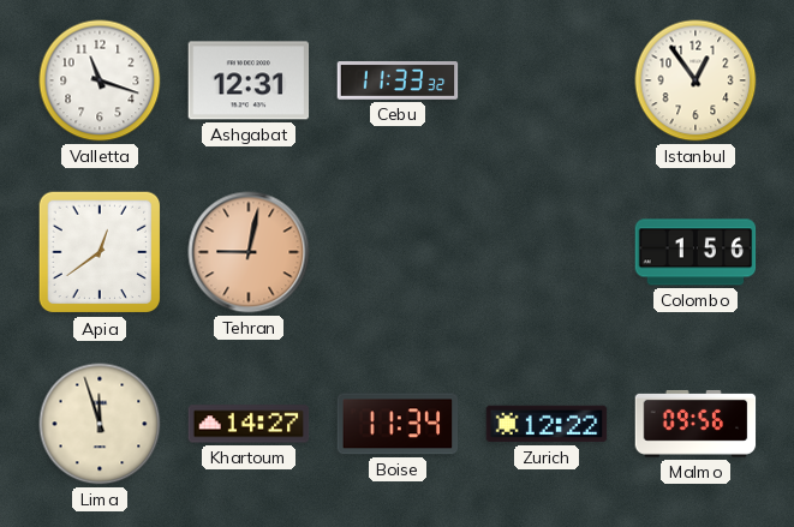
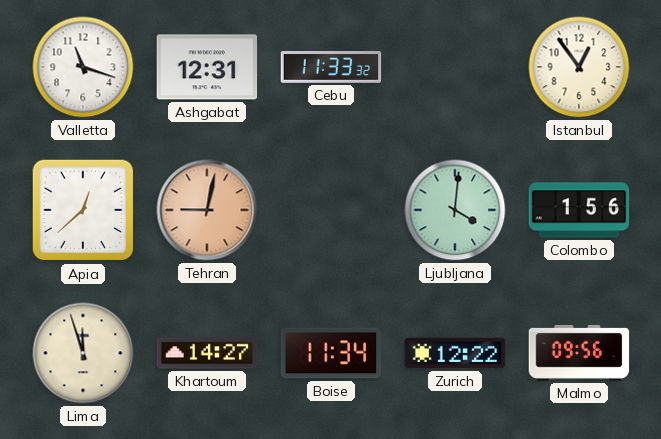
Apia: 12:39 -> 12:38
Ljubljana: none -> 4:01
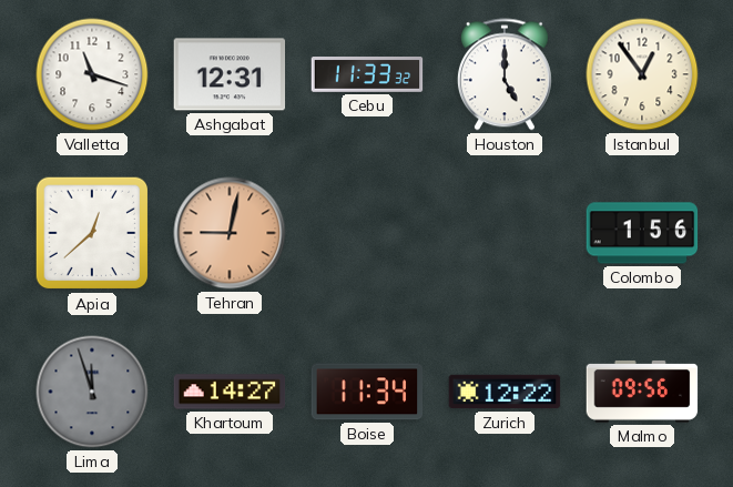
Houston: none -> 5:00
Ljubljana: 4:01 -> none
Lima dial: cream -> grey
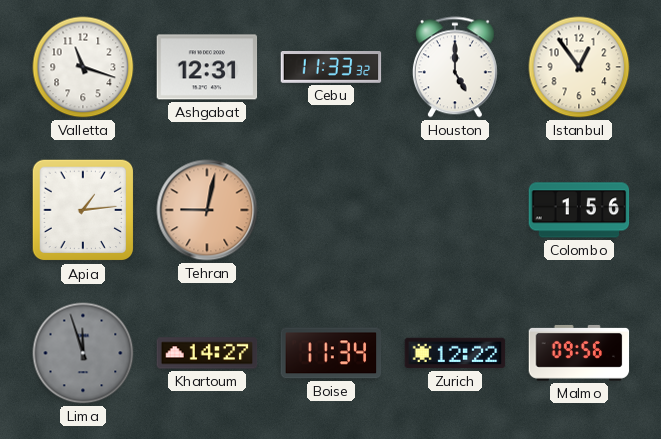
Apia: 12:38 -> 1:14
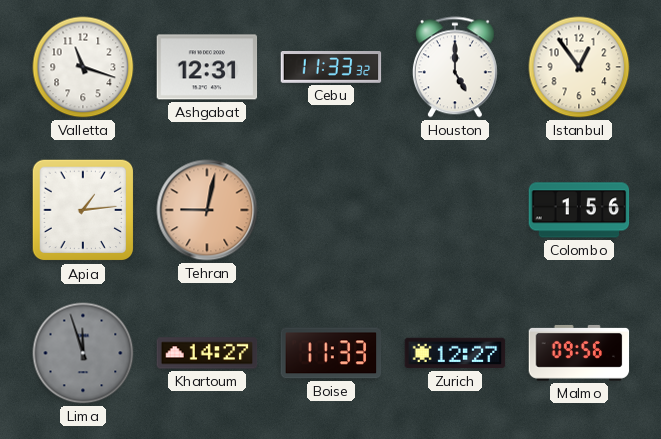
Boise: 11:34 -> 11:33
Zurich: 12:22 -> 12:27
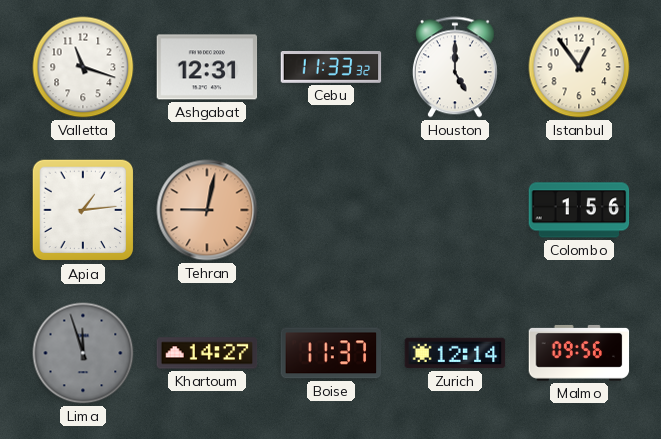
Boise: 11:33 -> 11:37
Zurich: 12:27 -> 12:14
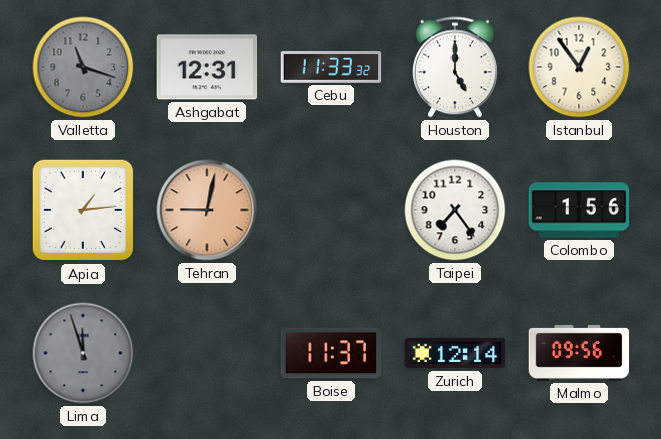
Valletta dial: white -> grey
Taipei: none -> 7:24
Khartoum: 14:27 -> none
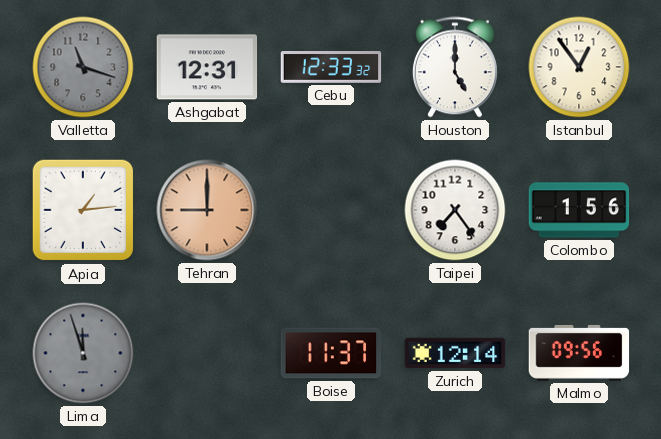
Cebu: 11:33 -> 12:33
Tehran: 9:02 -> 9:00
